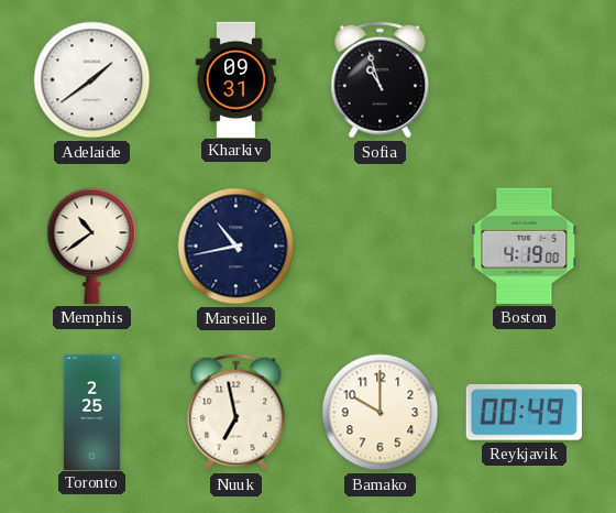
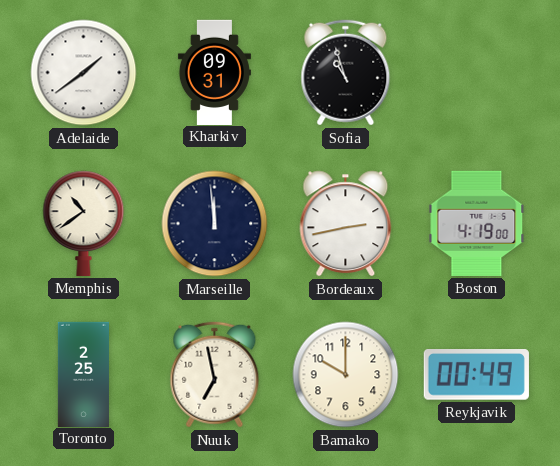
Marseille: 10:43 -> 11:59
Bordeaux: none -> 2:43
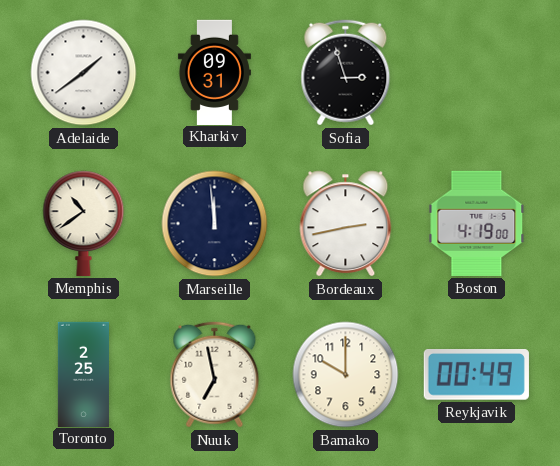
Sofia: 10:57 -> 2:57
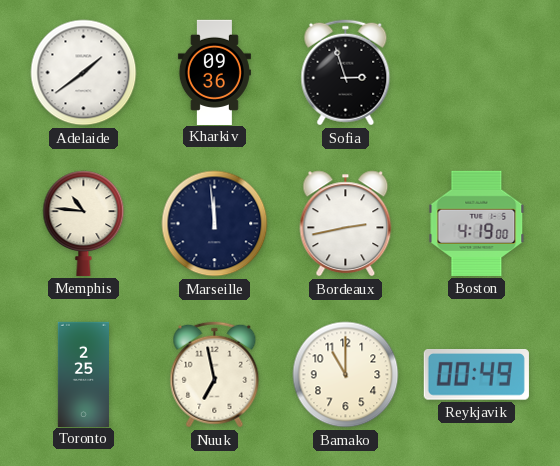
Kharkiv: 09:31 -> 09:36
Memphis: 10:39 -> 10:46
Bamako: 10:00 -> 11:00
